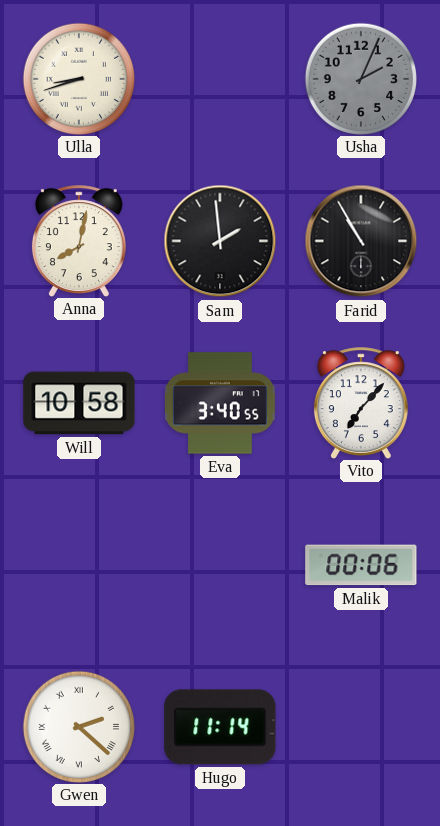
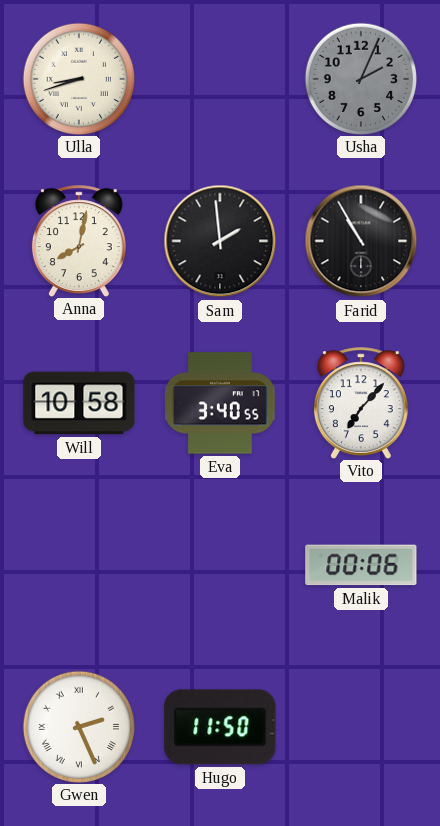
Gwen: 2:22 -> 2:26
Hugo: 11:14 -> 11:50
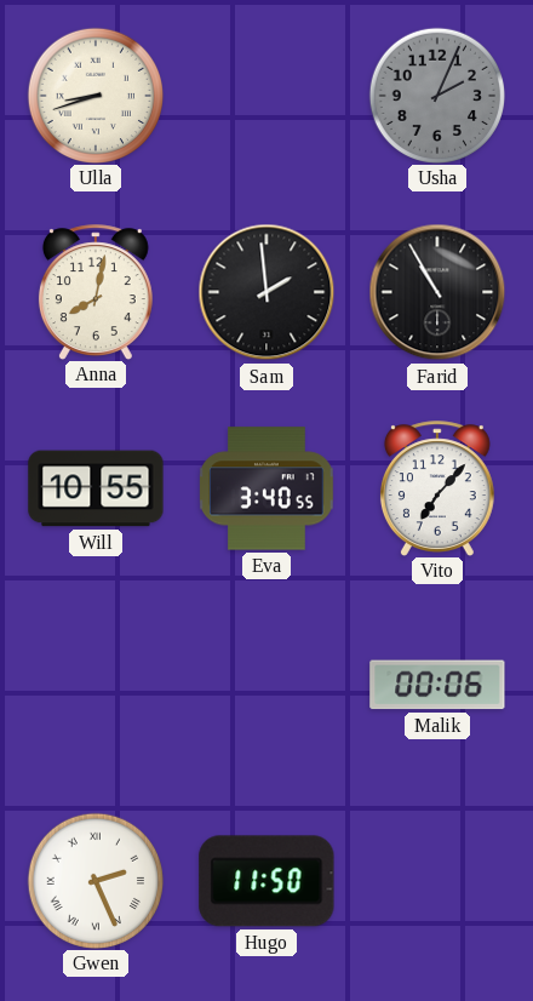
Will: 10:58 -> 10:55
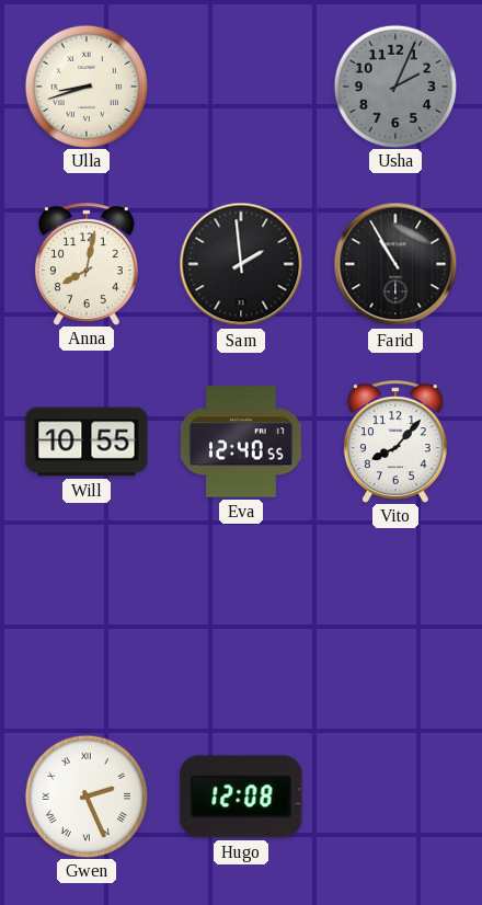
Eva: 3:40 -> 12:40
Vito: 7:07 -> 8:07
Malik: 00:06 -> none
Hugo: 11:50 -> 12:08
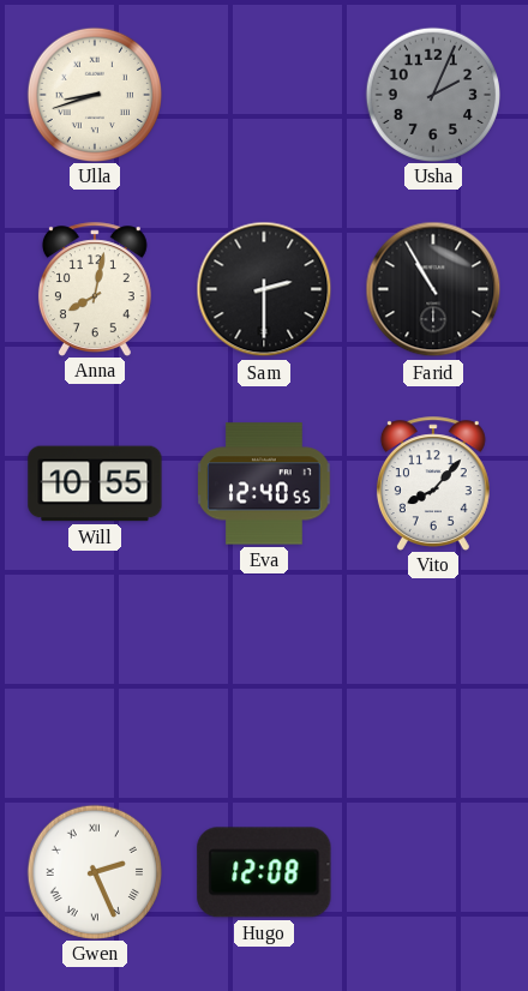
Sam: 1:59 -> 2:30
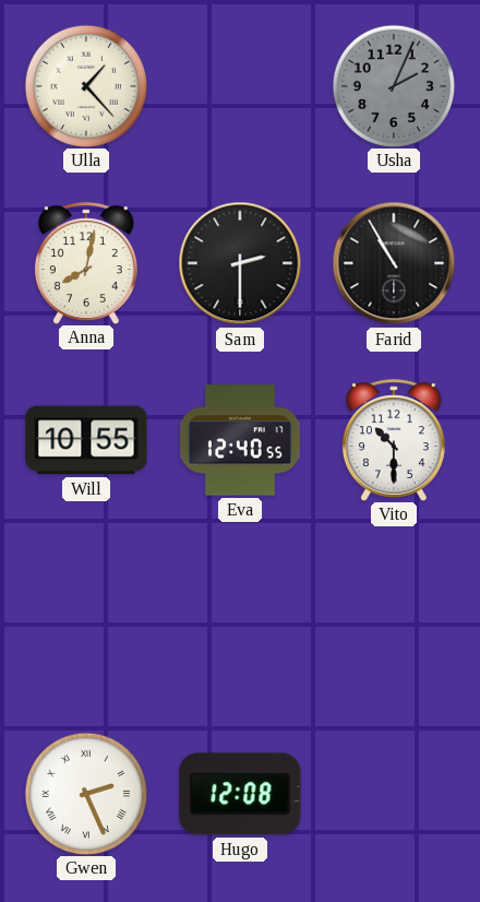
Ulla: 8:42 -> 1:23
Vito: 8:07 -> 10:30
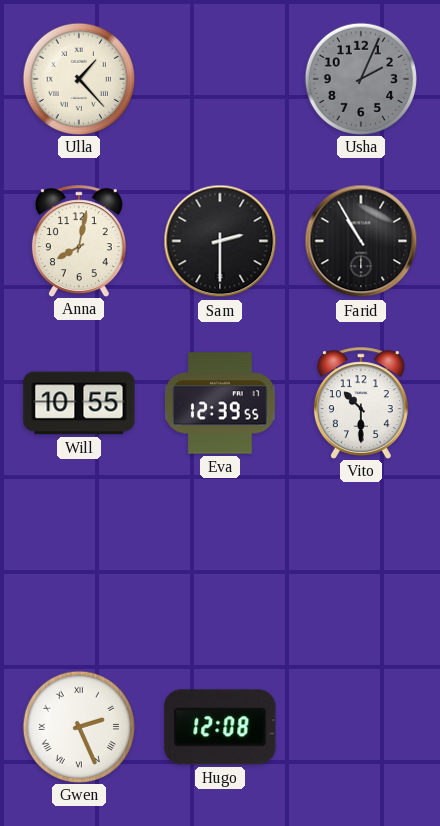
Eva: 12:40 -> 12:39
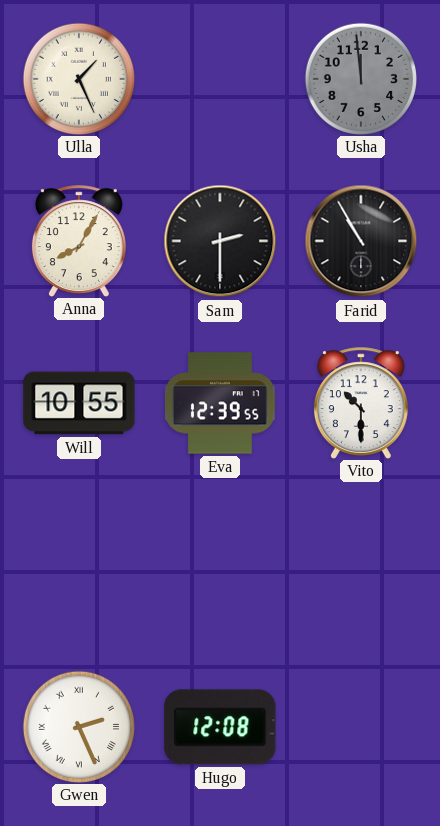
Ulla: 1:23 -> 1:26
Usha: 2:04 -> 11:59
Anna: 8:02 -> 8:05
